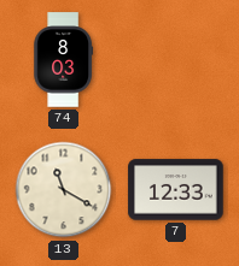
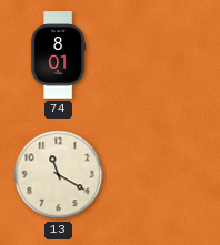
74: 8:03 -> 8:01
7: 12:33 -> none
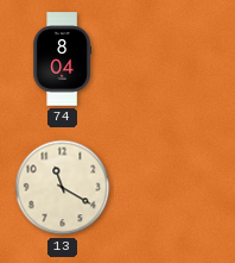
74: 8:01 -> 8:04
